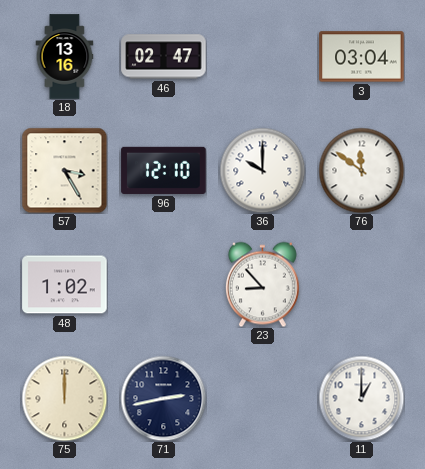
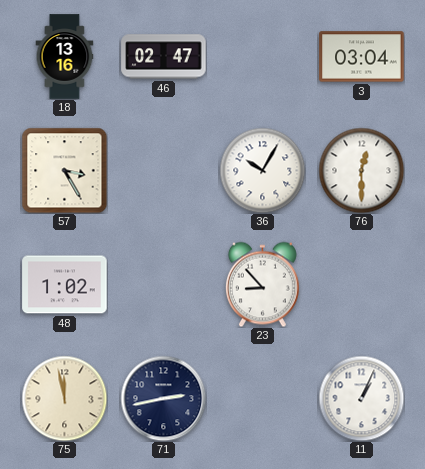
96: 12:10 -> none
36: 10:00 -> 10:05
76: 11:51 -> 12:30
75: 12:00 -> 11:58
11: 1:00 -> 1:04
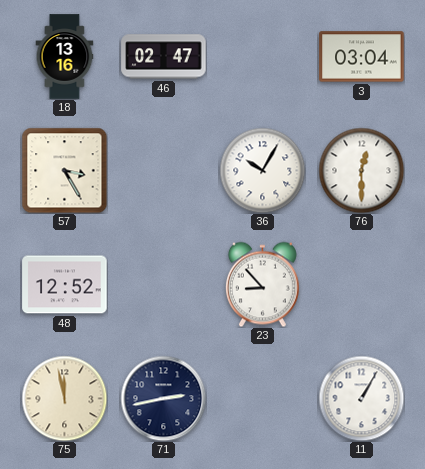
48: 1:02 -> 12:52
11: 1:04 -> 1:05
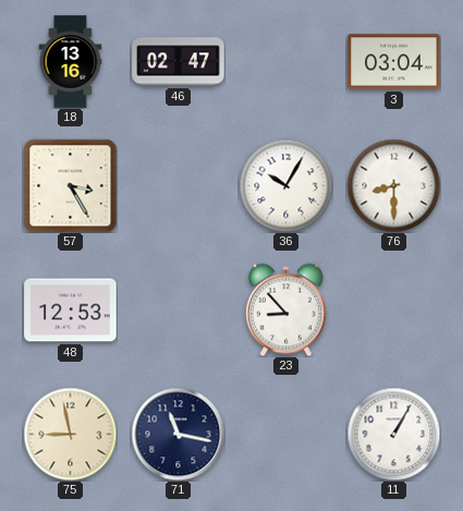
76: 12:30 -> 8:30
48: 12:52 -> 12:53
75: 11:58 -> 8:58
71: 2:43 -> 11:17
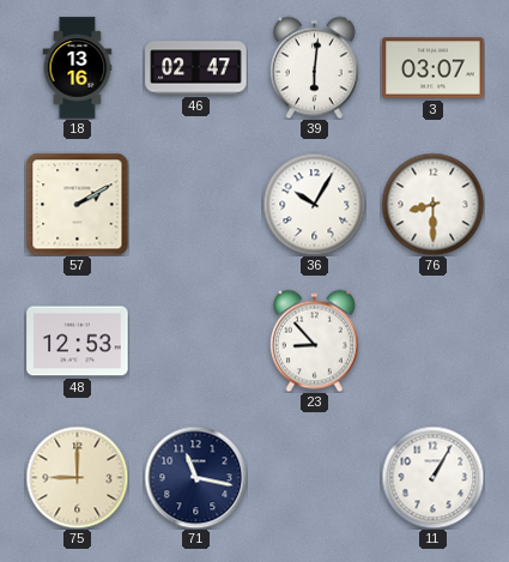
39: none -> 6:01
3: 03:04 -> 03:07
57: 3:25 -> 2:10
75: 8:58 -> 9:00
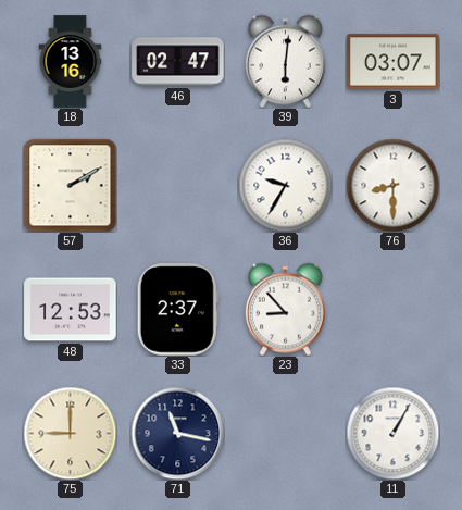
36: 10:05 -> 9:35
33: none -> 2:37
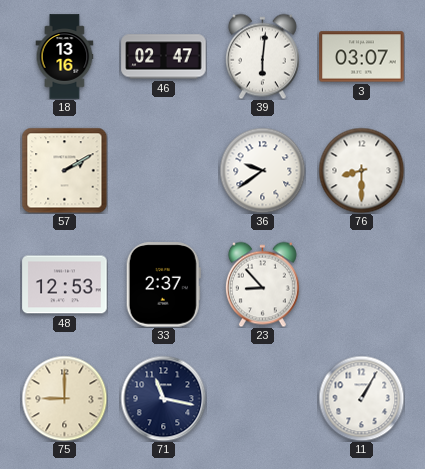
36: 9:35 -> 9:39
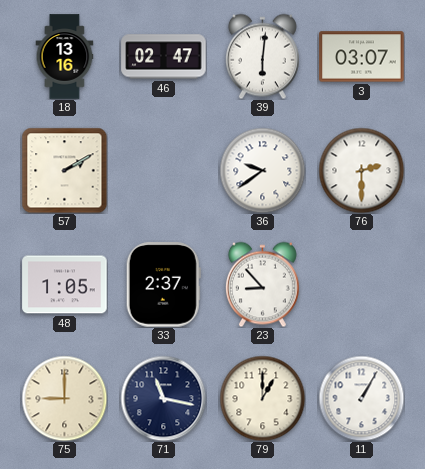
76: 8:30 -> 2:30
48: 12:53 -> 1:05
79: none -> 1:00
